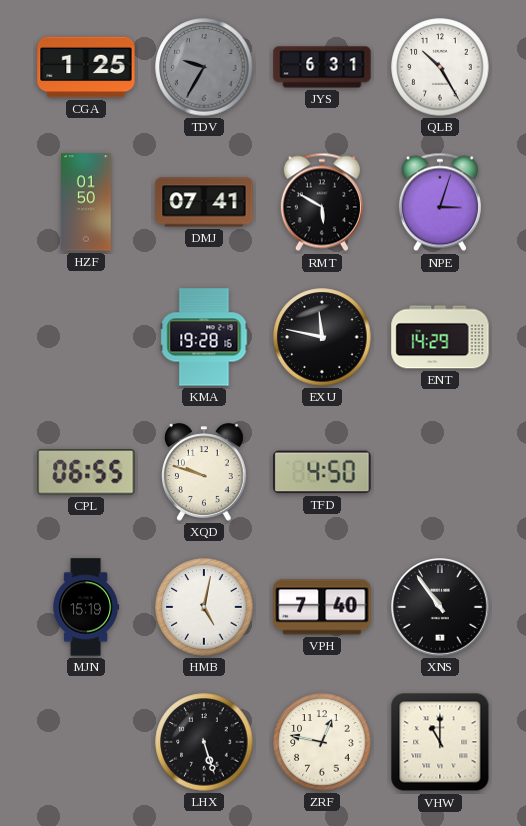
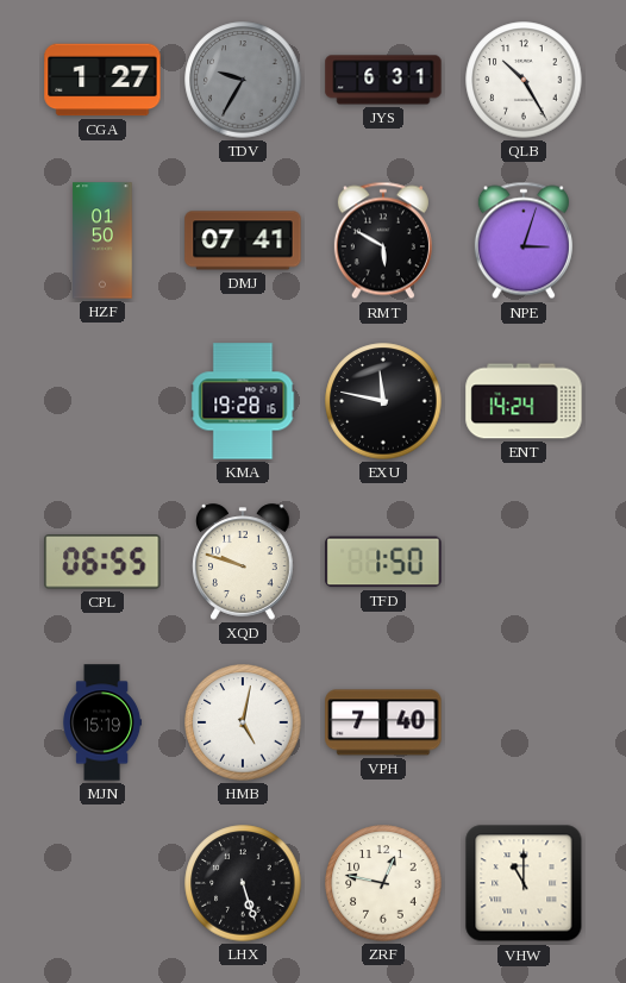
CGA: 1:25 -> 1:27
ENT: 14:29 -> 14:24
TFD: 4:50 -> 1:50
XNS: 10:54 -> none
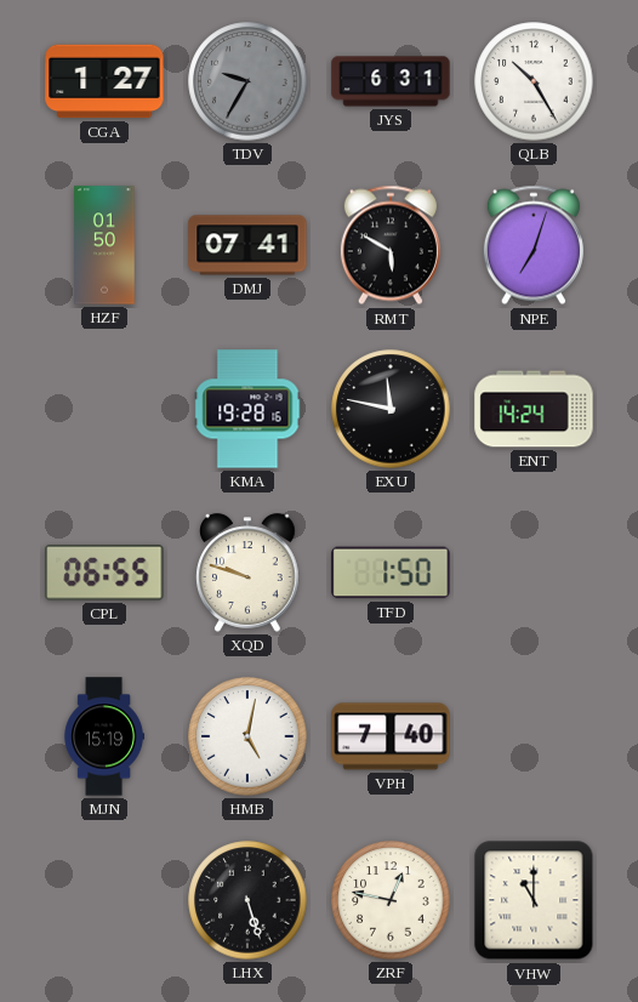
NPE: 3:03 -> 7:03
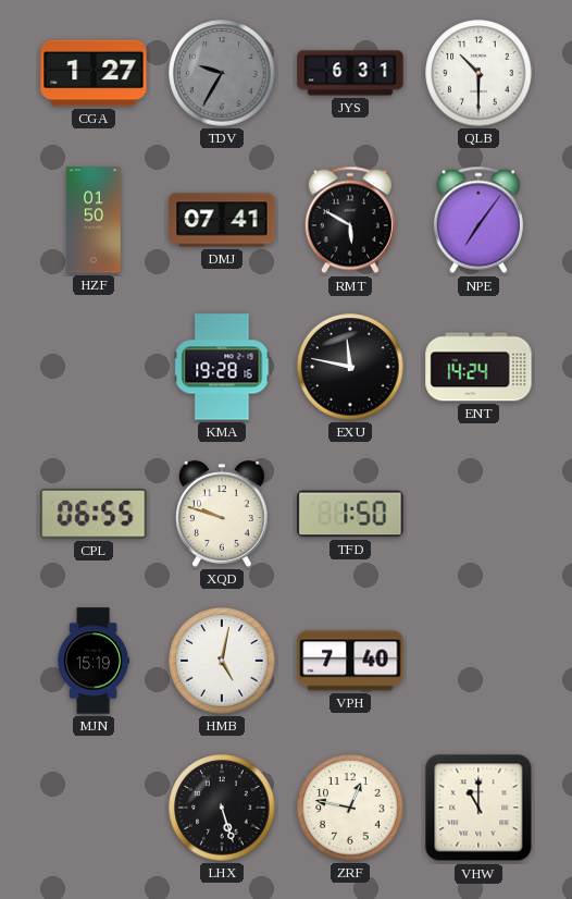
QLB: 10:25 -> 10:30
NPE: 7:03 -> 7:06
